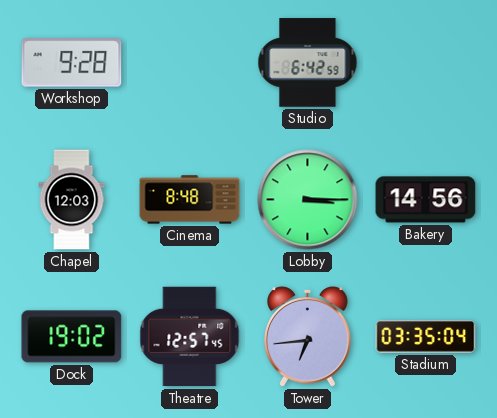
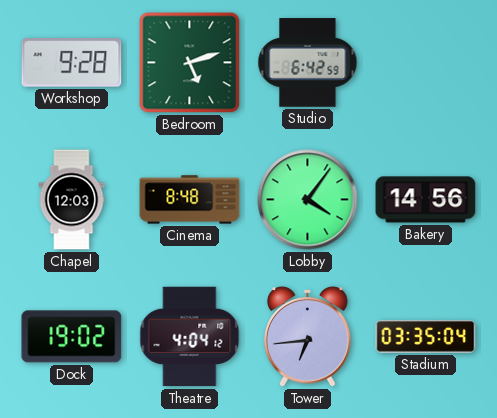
Bedroom: none -> 5:12
Lobby: 3:15 -> 4:06
Theatre: 12:57 -> 4:04
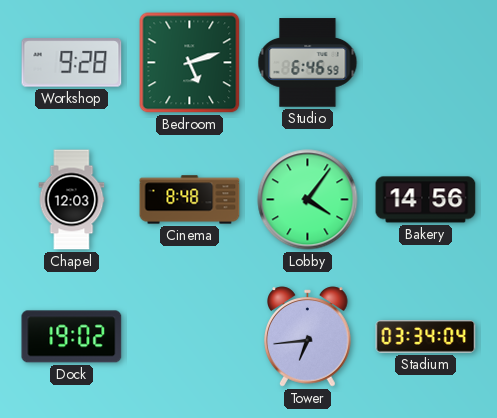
Studio: 6:42 -> 6:46
Theatre: 4:04 -> none
Stadium: 03:35 -> 03:34
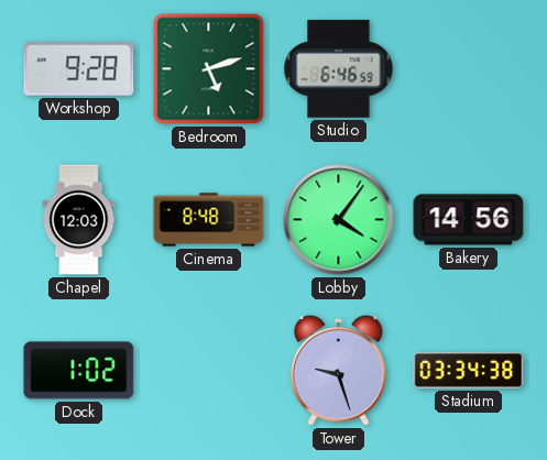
Dock: 19:02 -> 1:02
Tower: 6:44 -> 9:27
Stadium: 03:34:04 -> 03:34:38
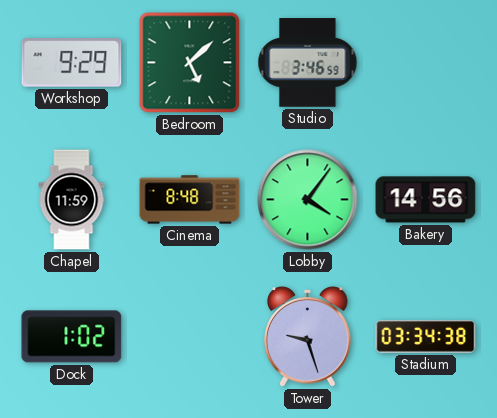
Workshop: 9:28 -> 9:29
Bedroom: 5:12 -> 5:08
Studio: 6:46 -> 3:46
Chapel: 12:03 -> 11:59
